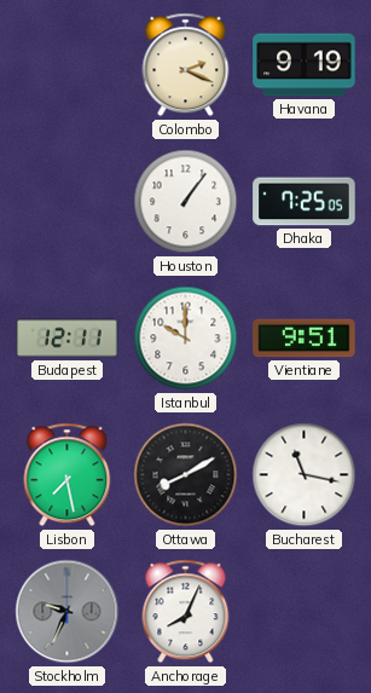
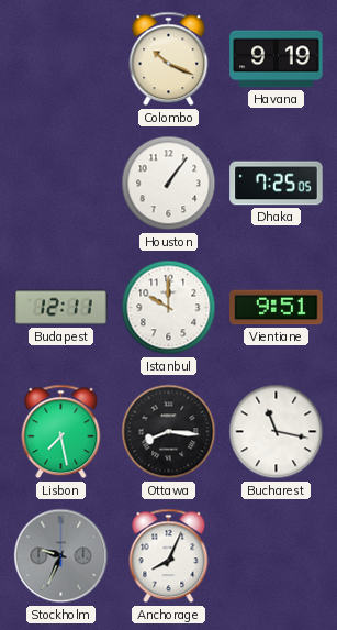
Colombo: 2:19 -> 10:19
Ottawa: 8:10 -> 8:16
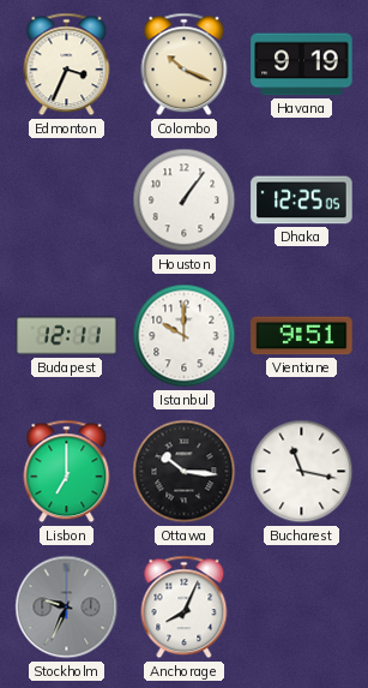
Edmonton: none -> 3:34
Dhaka: 7:25 -> 12:25
Lisbon: 7:28 -> 7:00
Ottawa: 8:16 -> 10:16
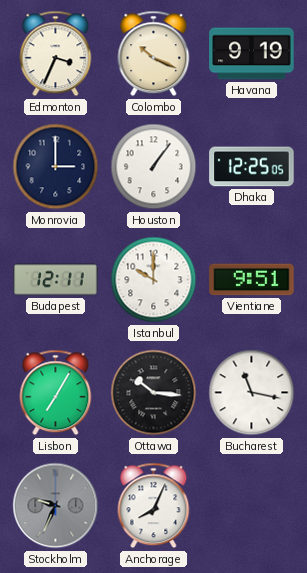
Monrovia: none -> 3:00
Lisbon: 7:00 -> 7:05
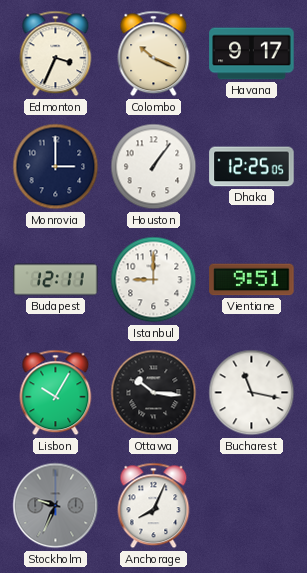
Havana: 9:19 -> 9:17
Istanbul: 10:00 -> 9:00
Lisbon: 7:05 -> 10:05
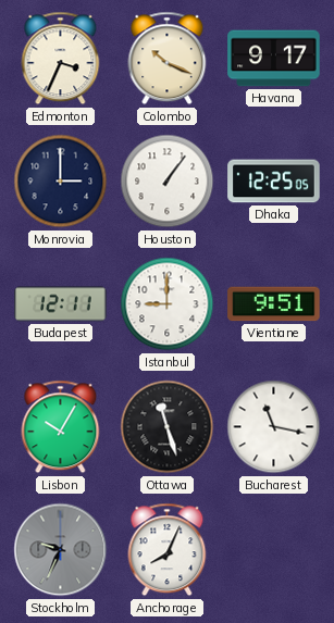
Ottawa: 10:16 -> 11:27
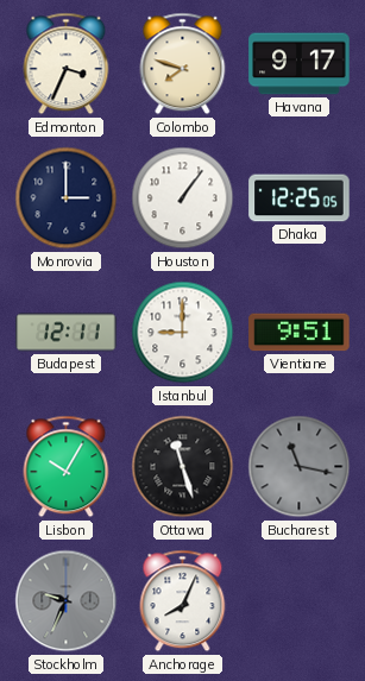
Colombo: 10:19 -> 7:48
Bucharest dial: white -> grey
